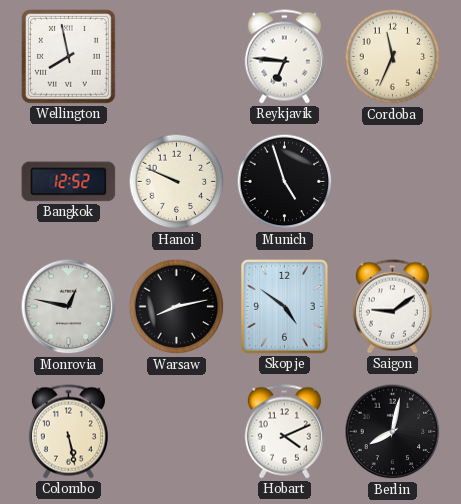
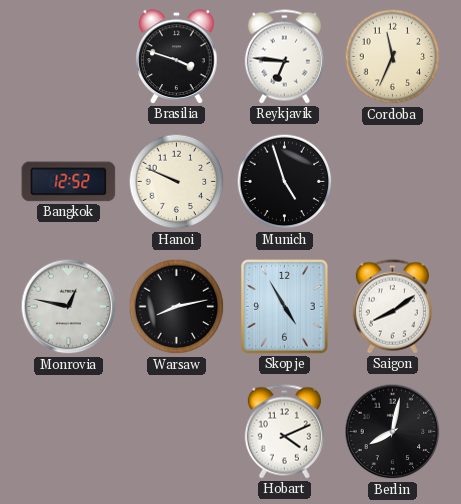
Wellington: 7:58 -> none
Brasilia: none -> 3:48
Skopje: 4:51 -> 4:55
Saigon: 9:09 -> 8:09
Colombo: 5:28 -> none
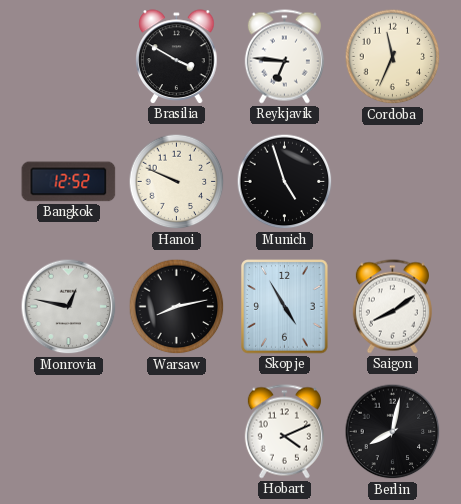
Brasilia: 3:48 -> 3:50
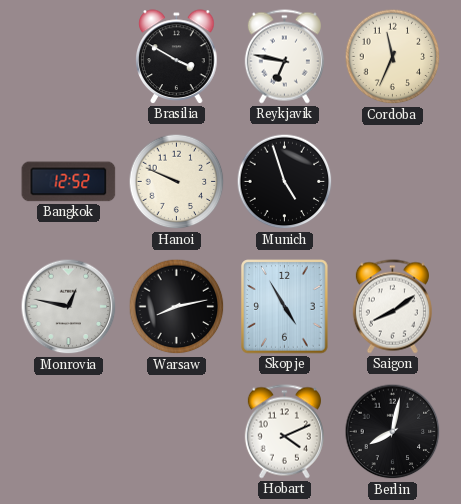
Reykjavik: 6:46 -> 6:47
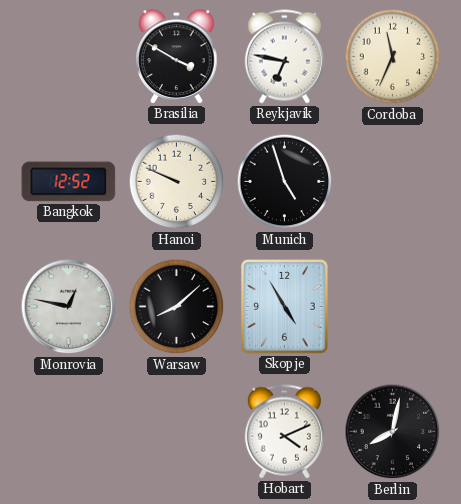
Warsaw: 8:13 -> 8:08
Saigon: 8:09 -> none
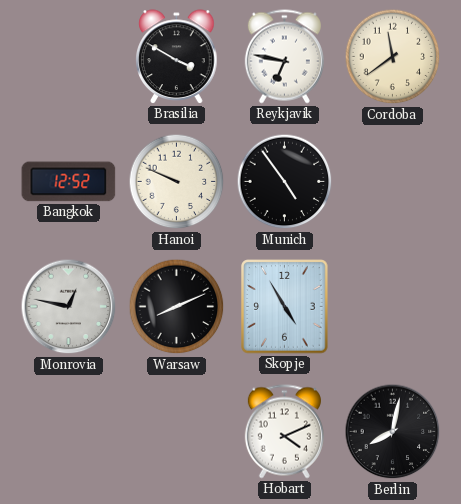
Cordoba: 11:34 -> 11:39
Munich: 4:57 -> 4:54
Warsaw: 8:08 -> 8:11
